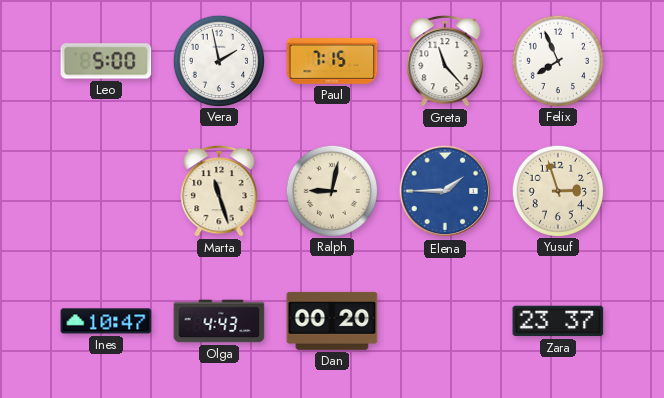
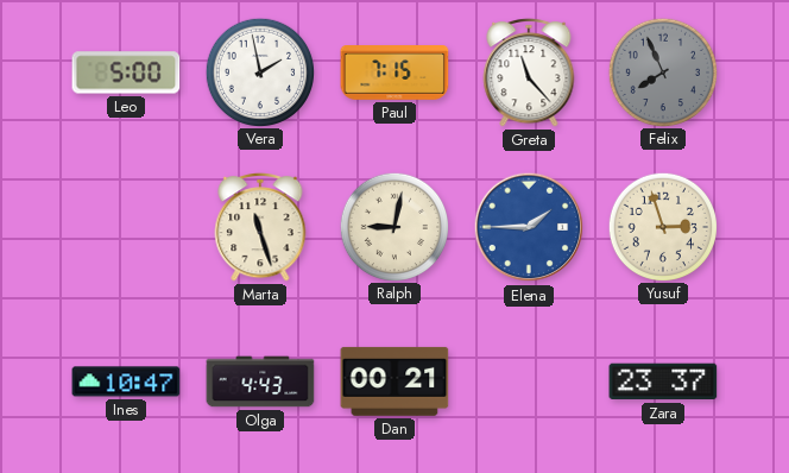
Felix dial: white -> grey
Dan: 00:20 -> 00:21
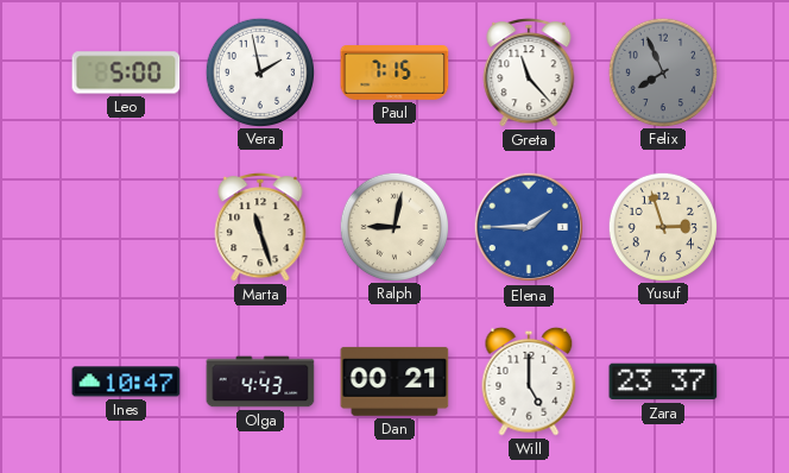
Will: none -> 5:00
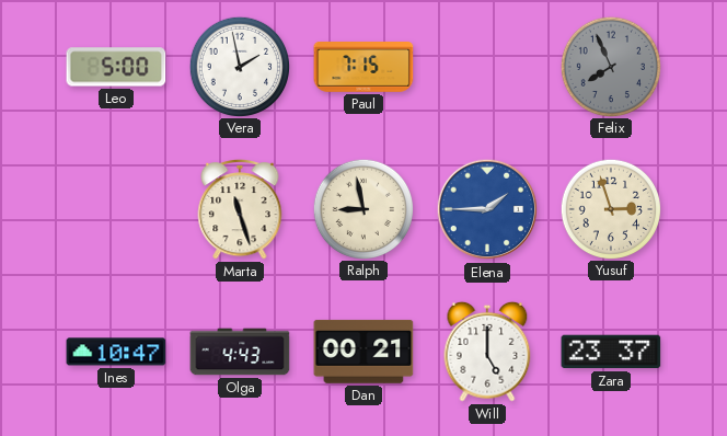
Greta: 11:23 -> none
Ralph: 9:02 -> 8:58
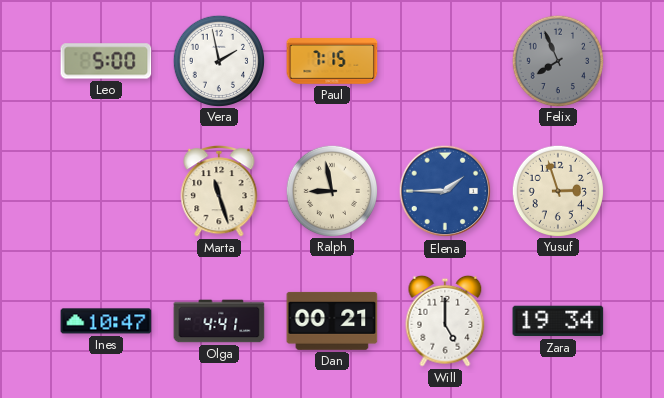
Olga: 4:43 -> 4:41
Zara: 23:37 -> 19:34
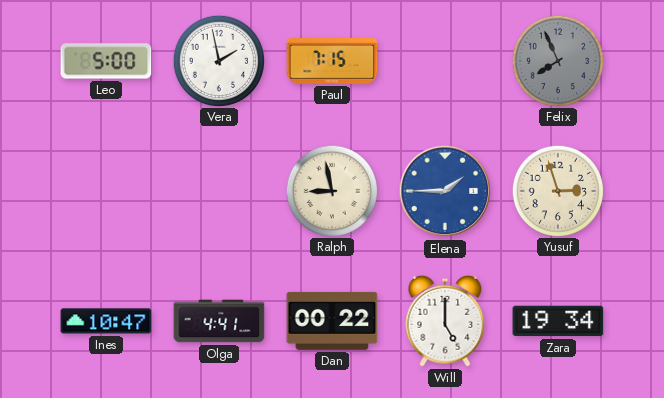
Marta: 11:27 -> none
Dan: 00:21 -> 00:22
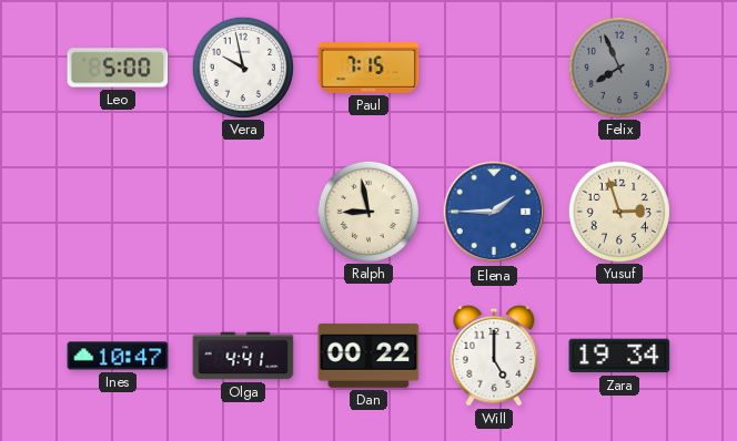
Vera: 1:58 -> 9:58
